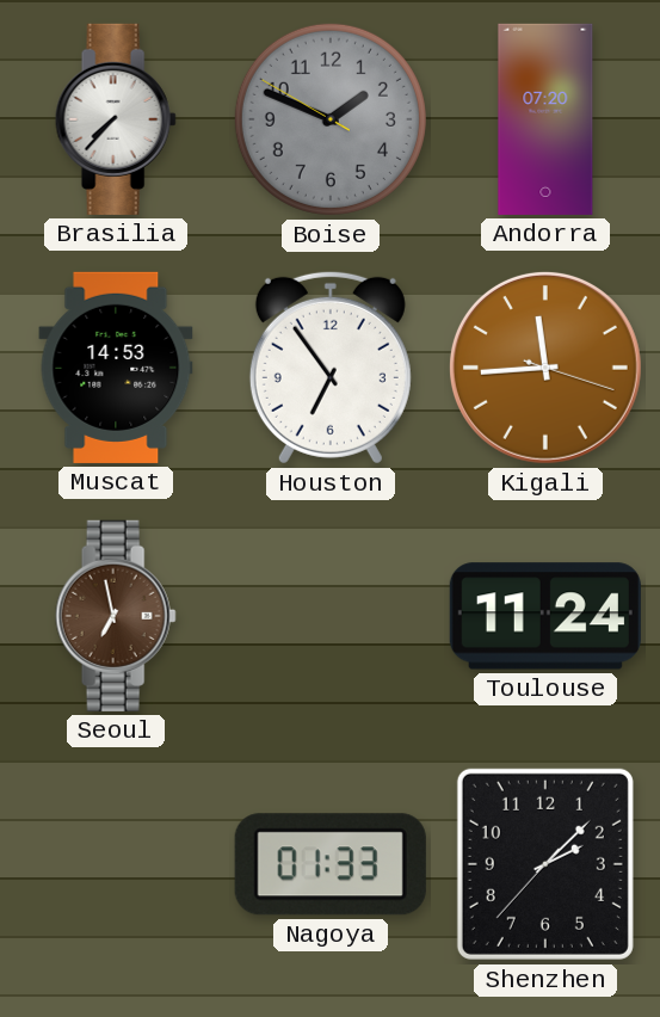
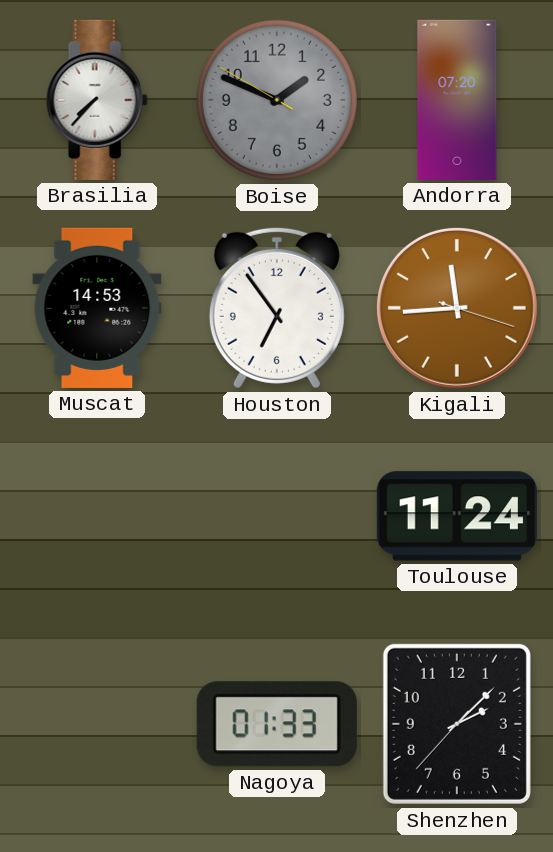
Seoul: 6:58 -> none
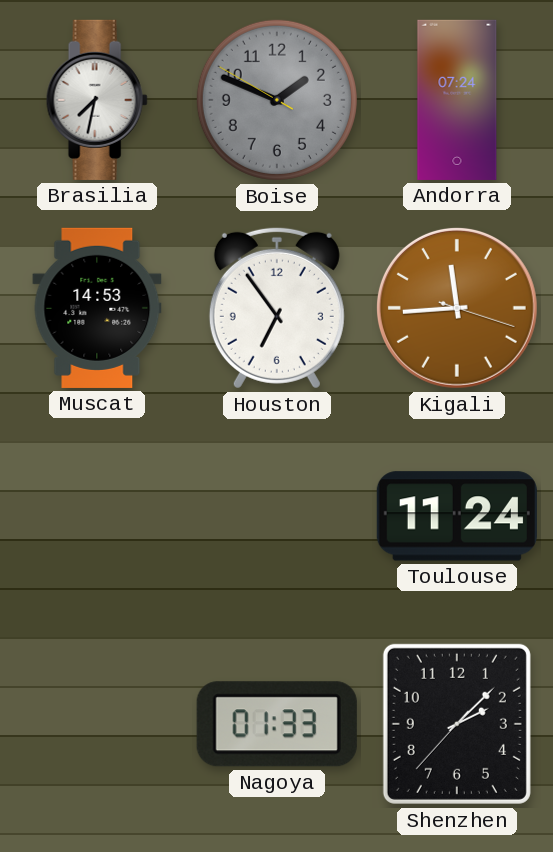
Brasilia: 7:37 -> 7:32
Andorra: 07:20 -> 07:24
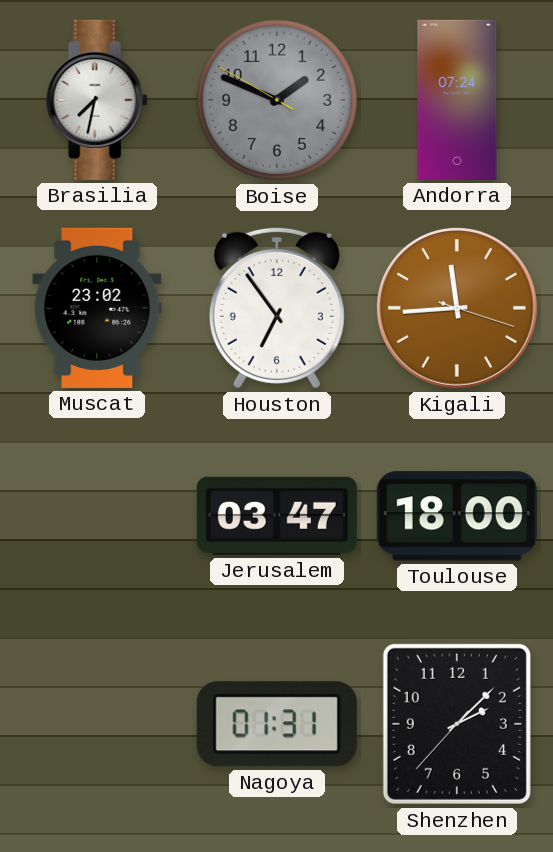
Muscat: 14:53 -> 23:02
Jerusalem: none -> 03:47
Toulouse: 11:24 -> 18:00
Nagoya: 01:33 -> 01:31
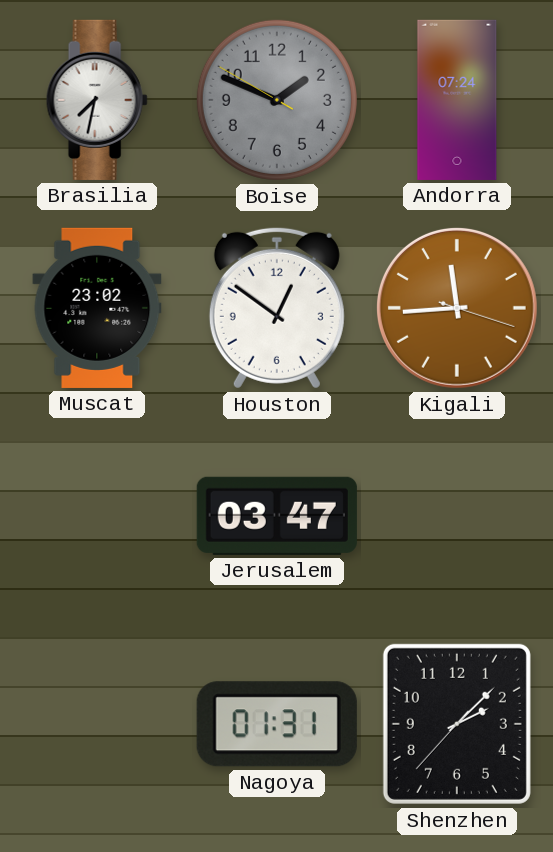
Houston: 6:54 -> 12:51
Toulouse: 18:00 -> none
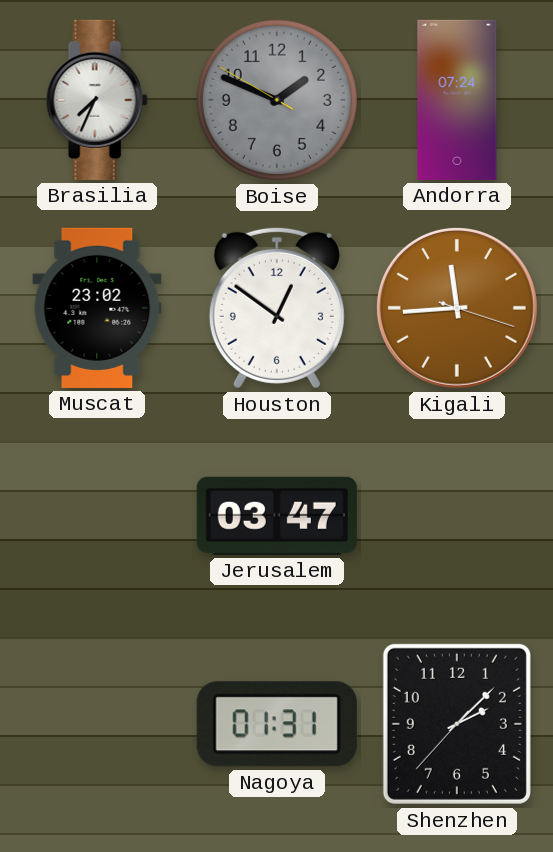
Brasilia: 7:32 -> 7:34
